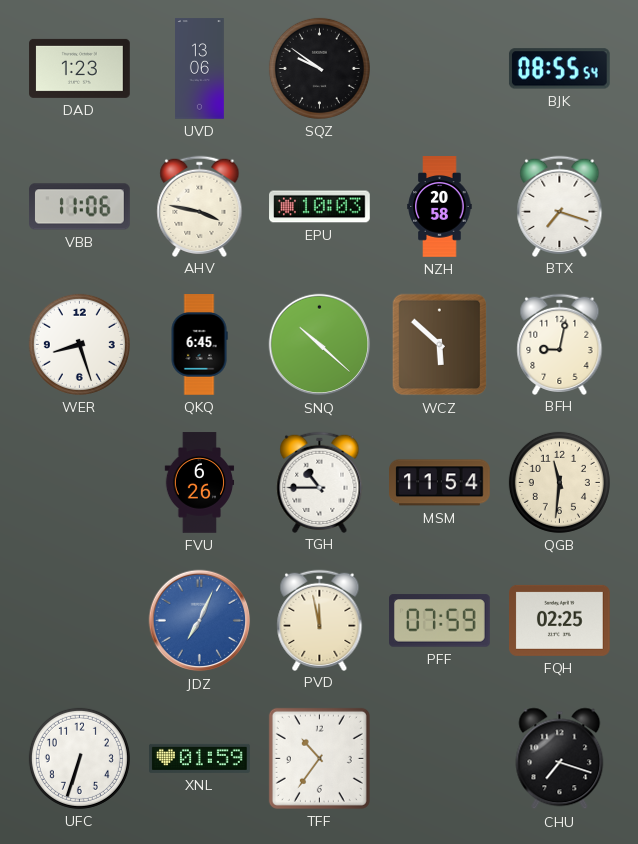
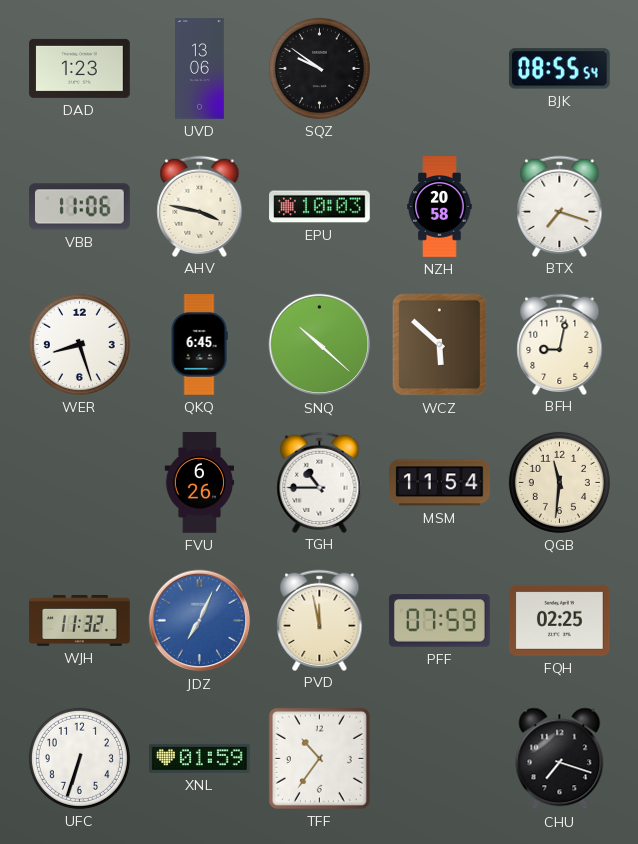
WJH: none -> 11:32
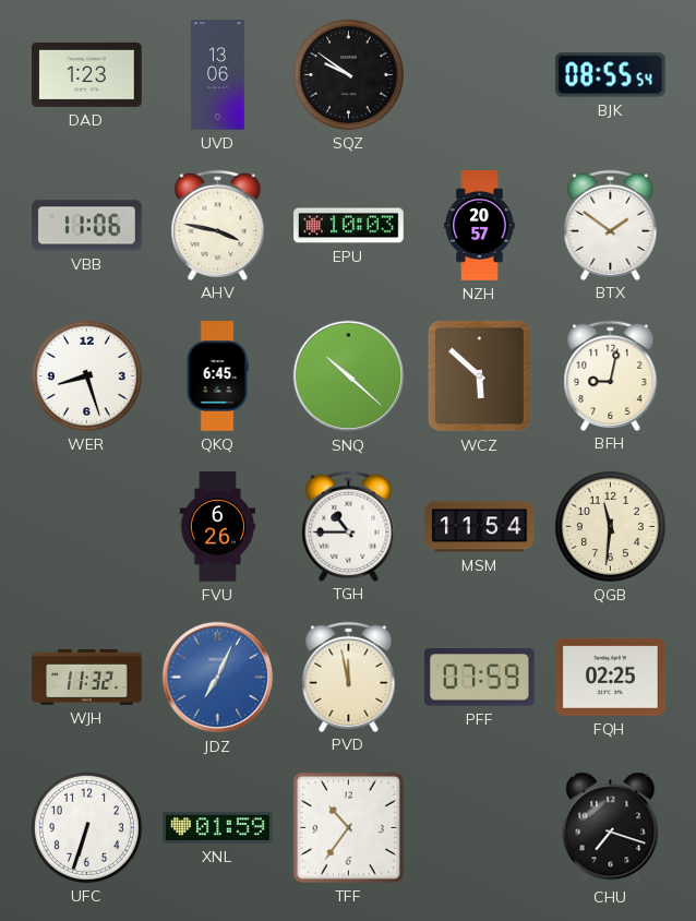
NZH: 20:58 -> 20:57
BTX: 7:18 -> 1:51
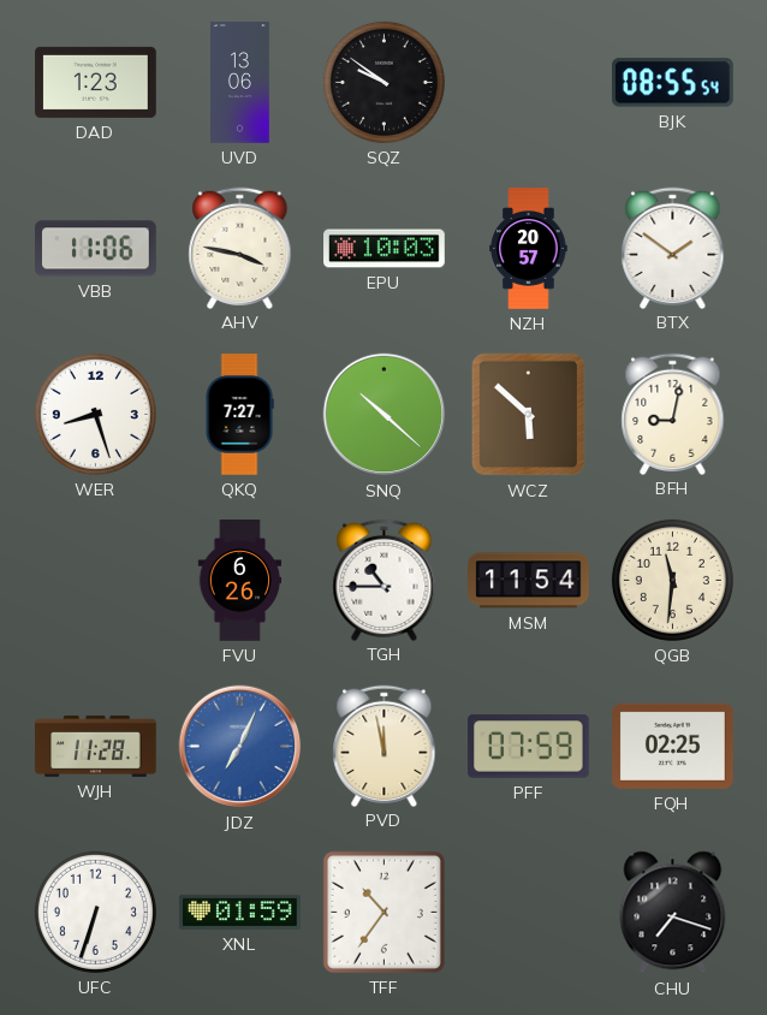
QKQ: 6:45 -> 7:27
WJH: 11:32 -> 11:28
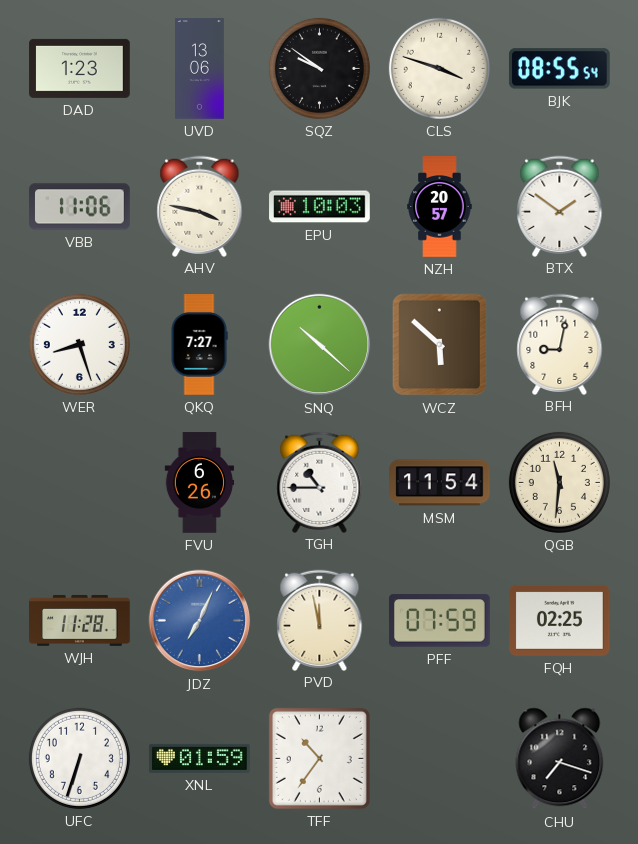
CLS: none -> 3:48
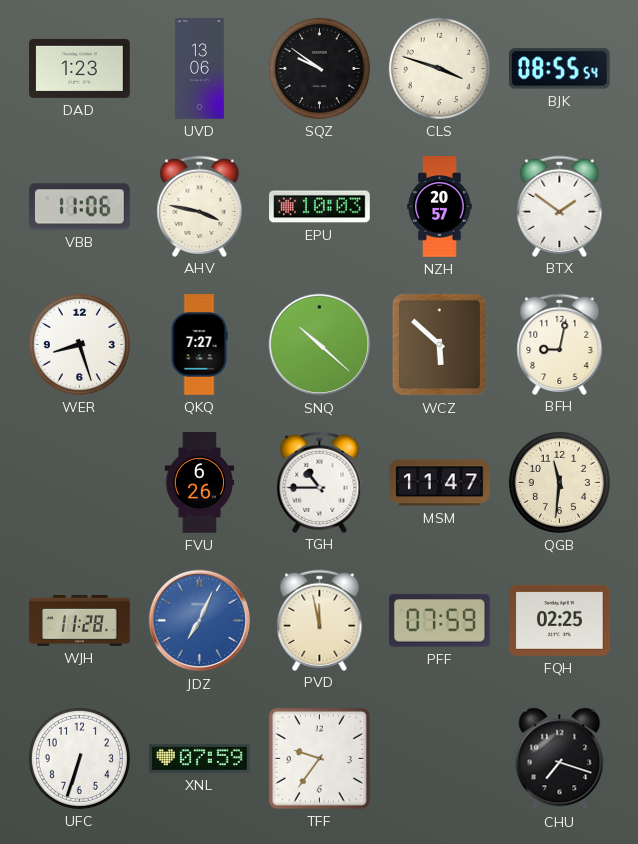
MSM: 11:54 -> 11:47
XNL: 01:59 -> 07:59
TFF: 10:36 -> 9:36
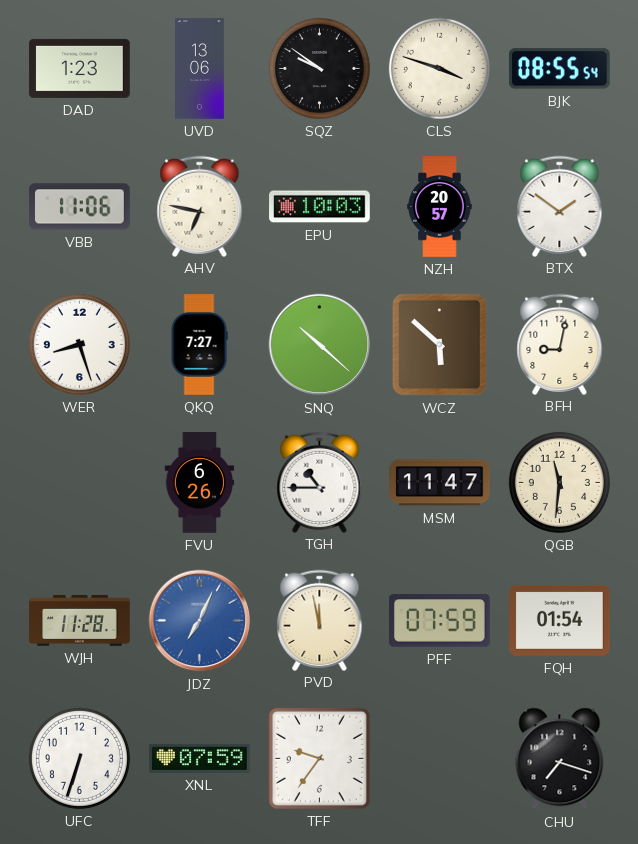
AHV: 3:47 -> 6:47
FQH: 02:25 -> 01:54
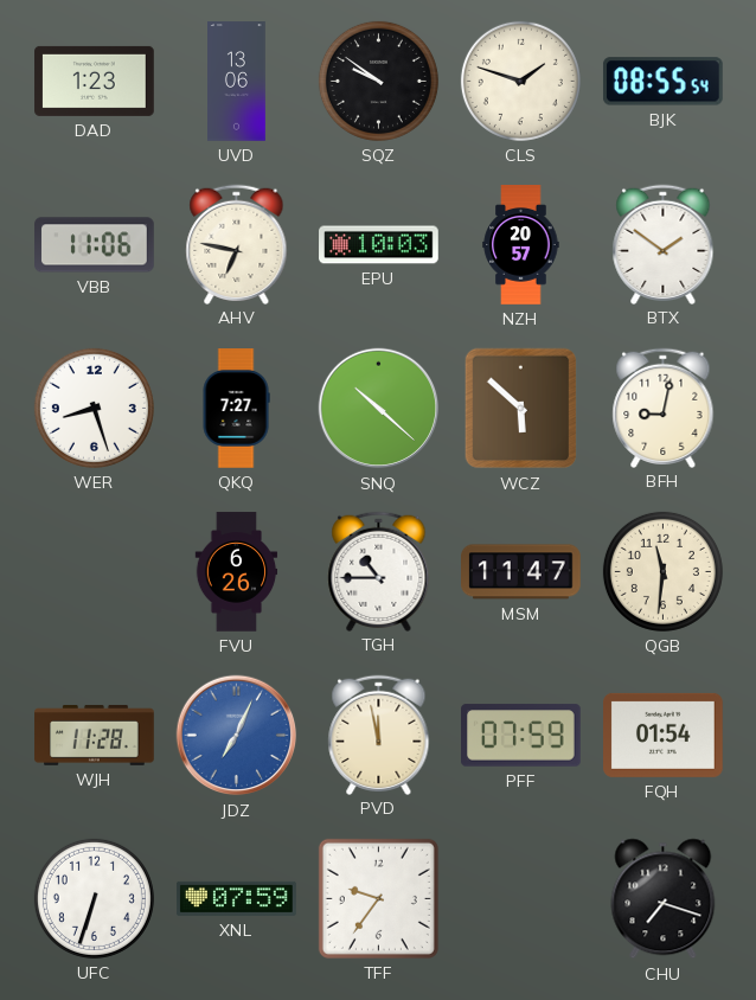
CLS: 3:48 -> 1:48
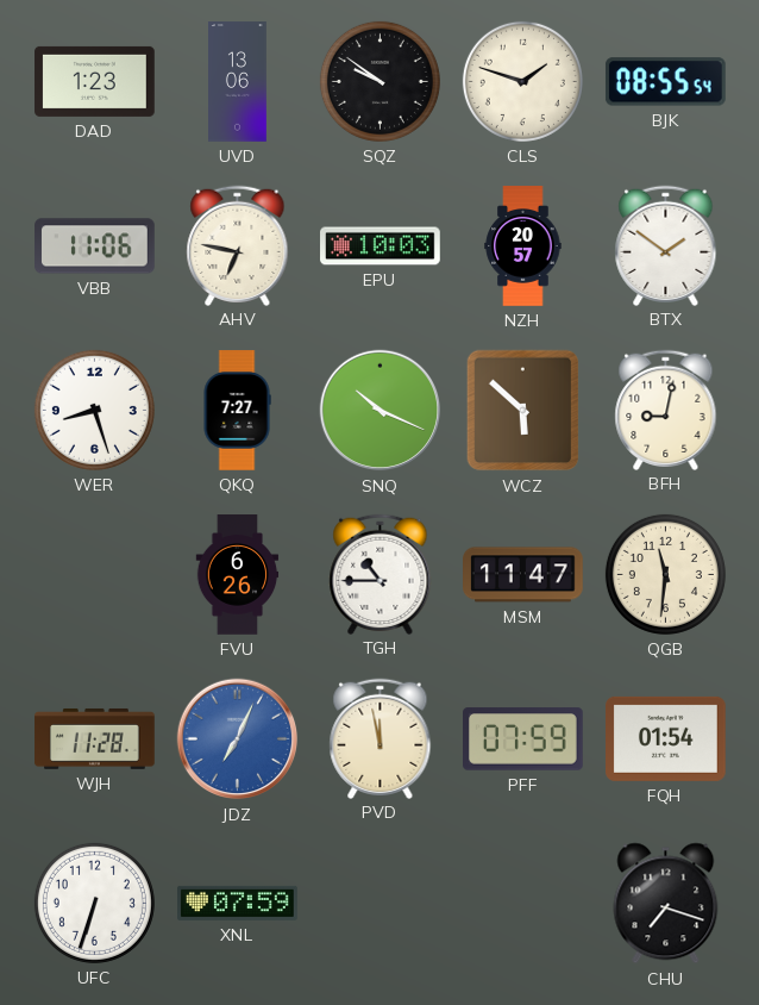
SNQ: 10:22 -> 10:19
TFF: 9:36 -> none
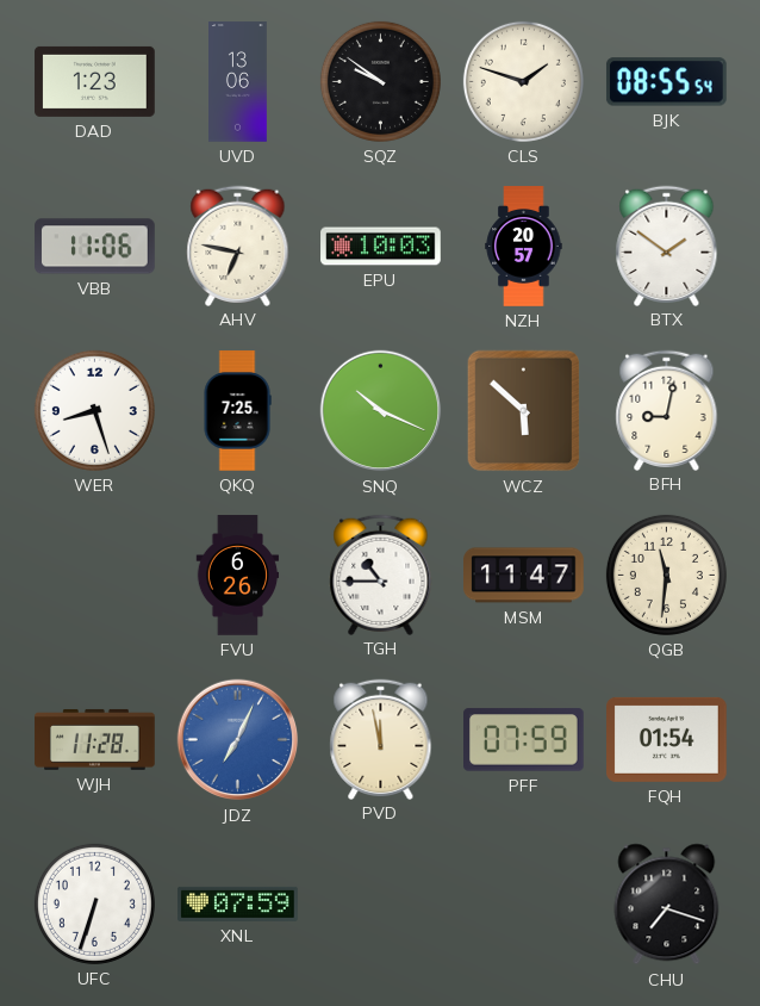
QKQ: 7:27 -> 7:25
